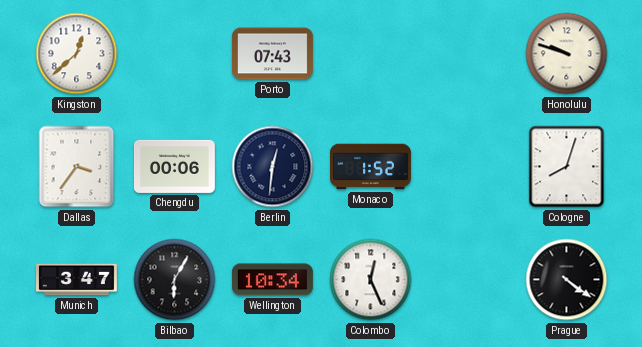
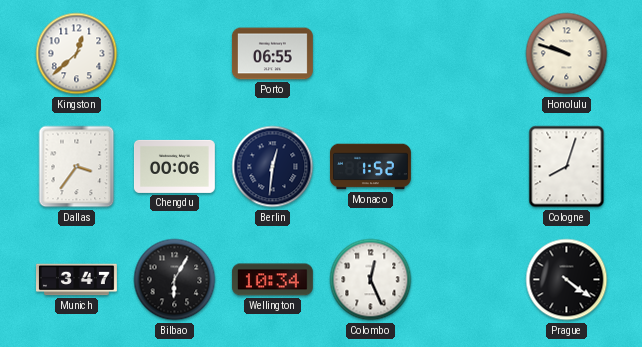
Porto: 07:43 -> 06:55
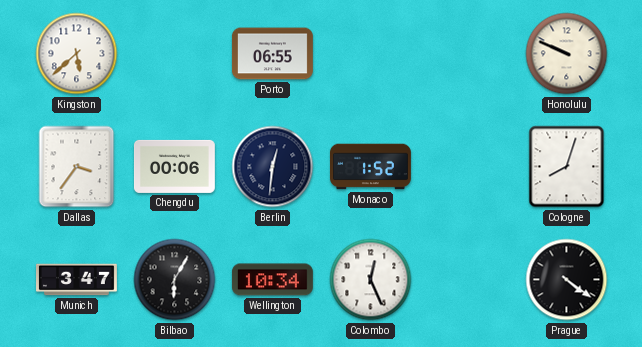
Kingston: 12:38 -> 5:38
Honolulu: 9:48 -> 9:49
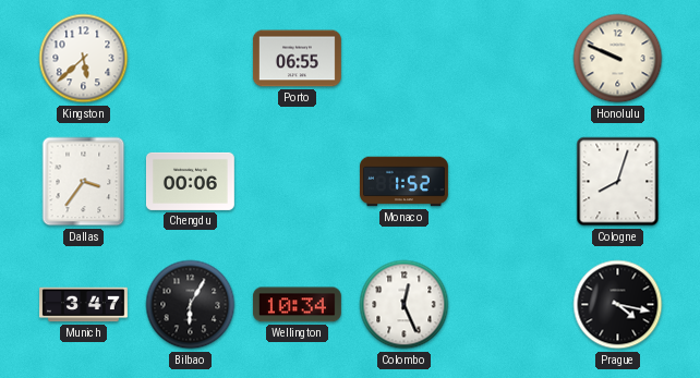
Berlin: 12:31 -> none
Prague: 4:21 -> 4:17
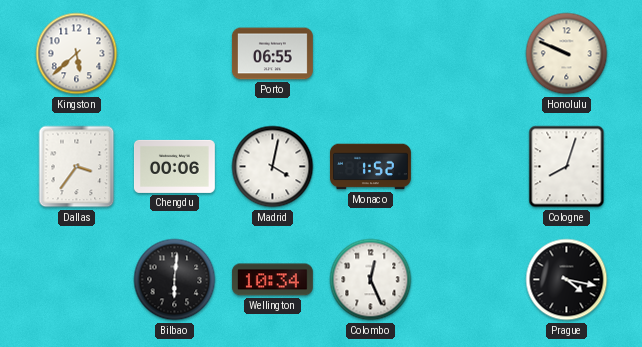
Madrid: none -> 4:02
Munich: 3:47 -> none
Bilbao: 6:05 -> 6:01
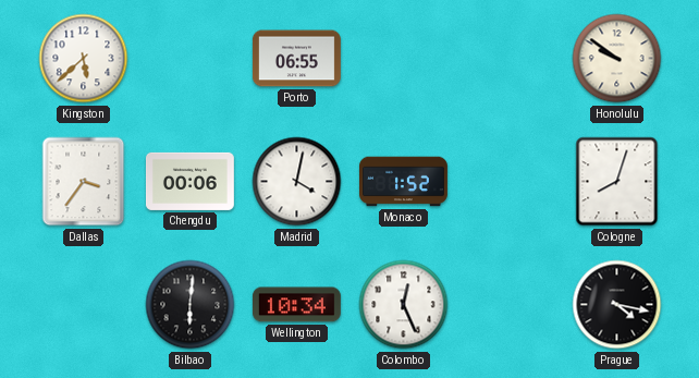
Honolulu: 9:49 -> 9:51
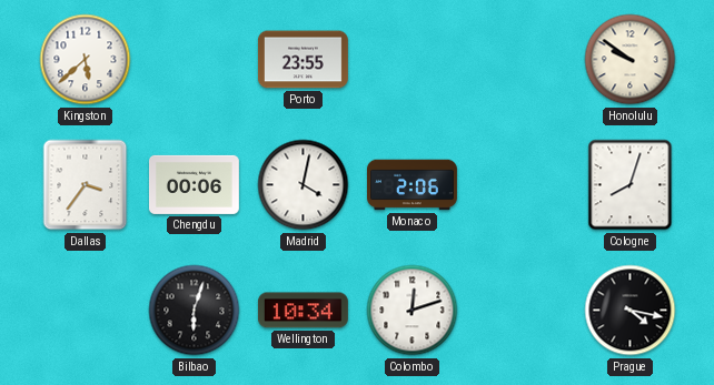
Porto: 06:55 -> 23:55
Monaco: 1:52 -> 2:06
Bilbao: 6:01 -> 6:03
Colombo: 12:26 -> 12:12
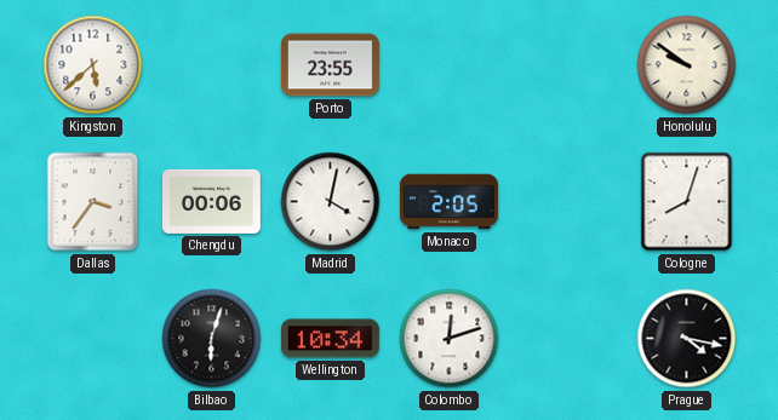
Monaco: 2:06 -> 2:05
